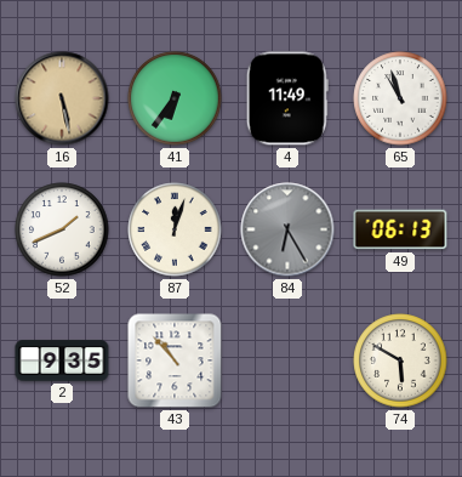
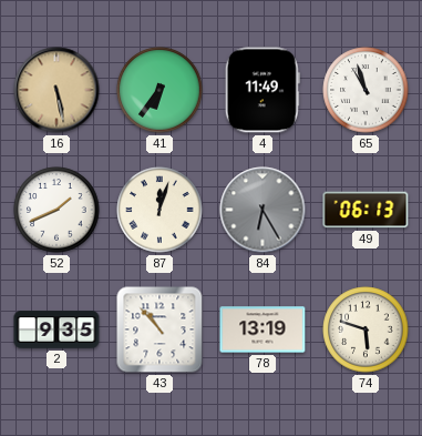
78: none -> 13:19
74: 5:50 -> 5:48
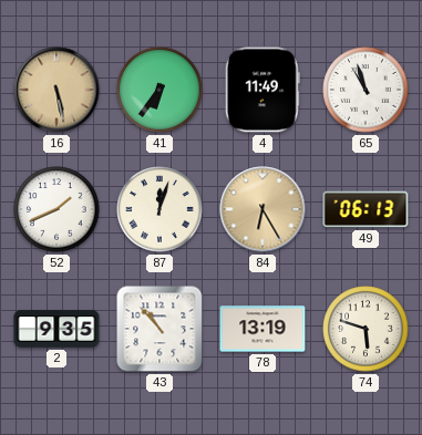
84 dial: grey -> champagne
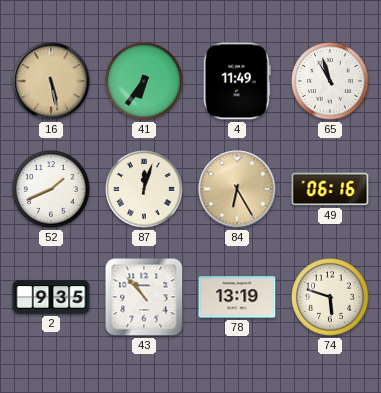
49: 06:13 -> 06:16
